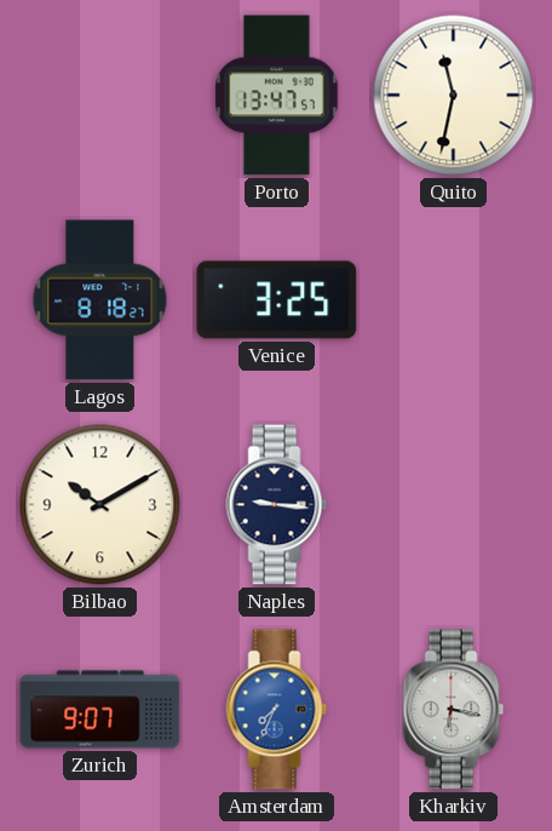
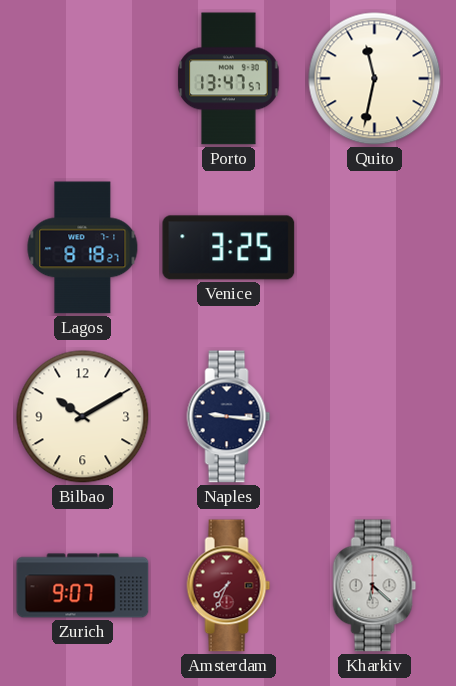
Amsterdam dial: blue -> burgundy
Kharkiv: 6:17 -> 6:22
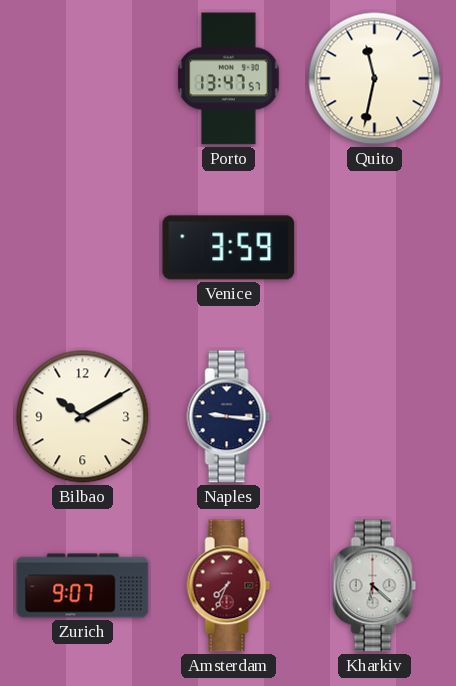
Lagos: 8:18 -> none
Venice: 3:25 -> 3:59
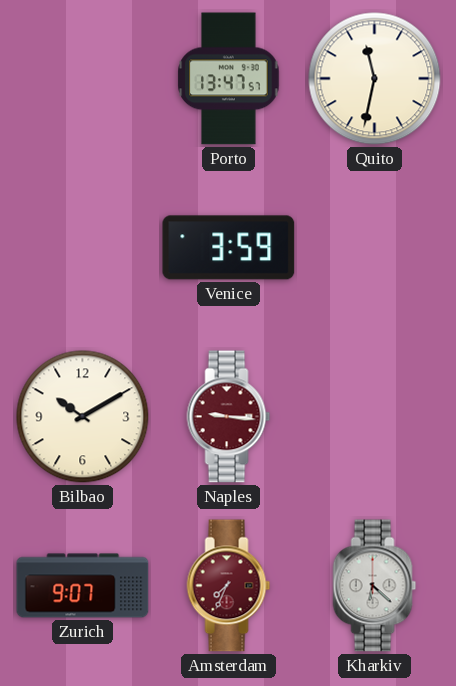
Naples dial: navy -> burgundy
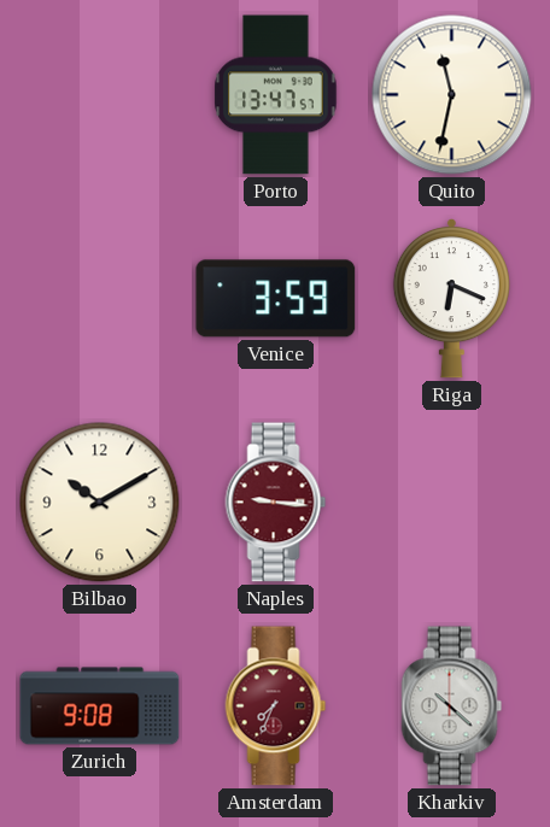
Riga: none -> 6:19
Zurich: 9:07 -> 9:08
Kharkiv: 6:22 -> 10:22
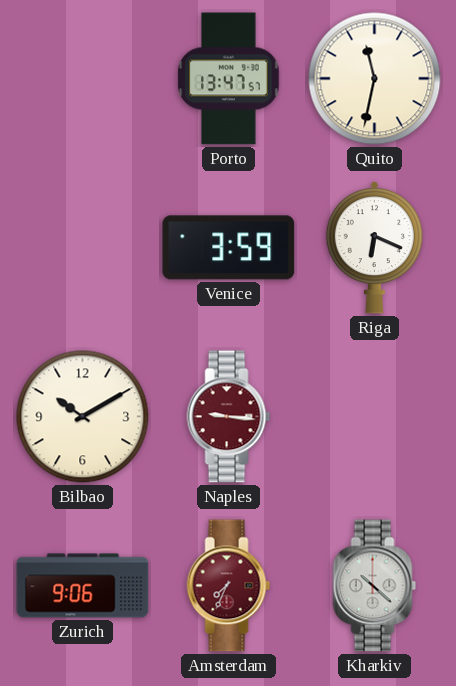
Zurich: 9:08 -> 9:06
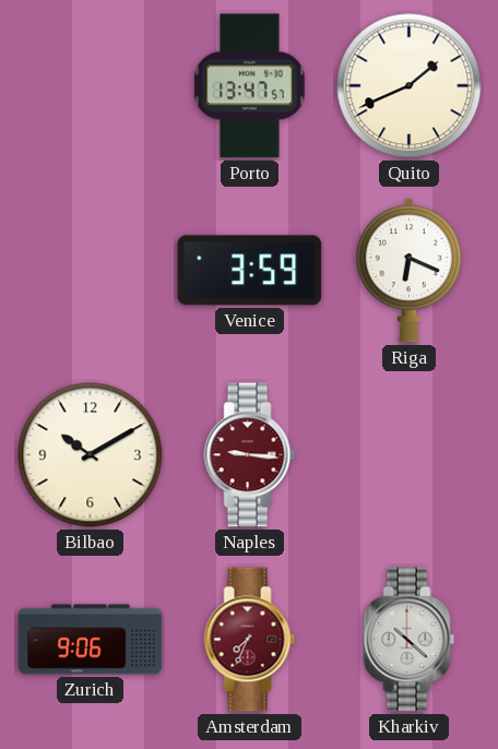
Quito: 11:32 -> 1:41
